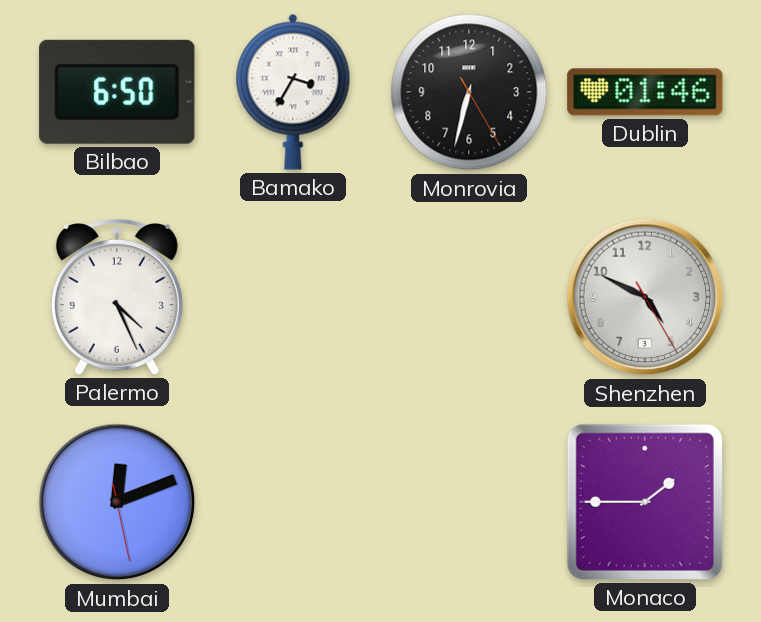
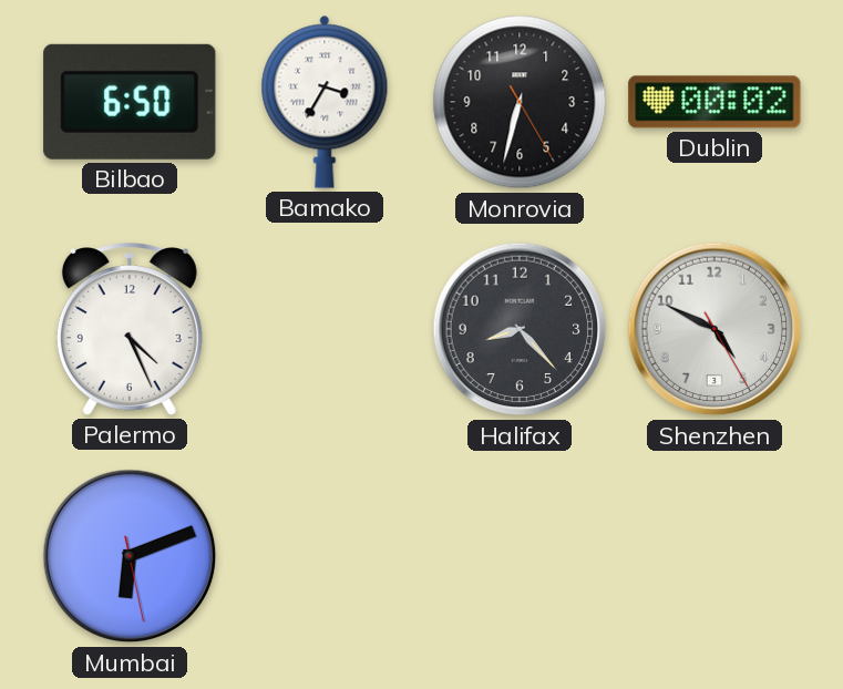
Dublin: 01:46 -> 00:02
Halifax: none -> 8:23
Mumbai: 12:11 -> 6:11
Monaco: 1:45 -> none
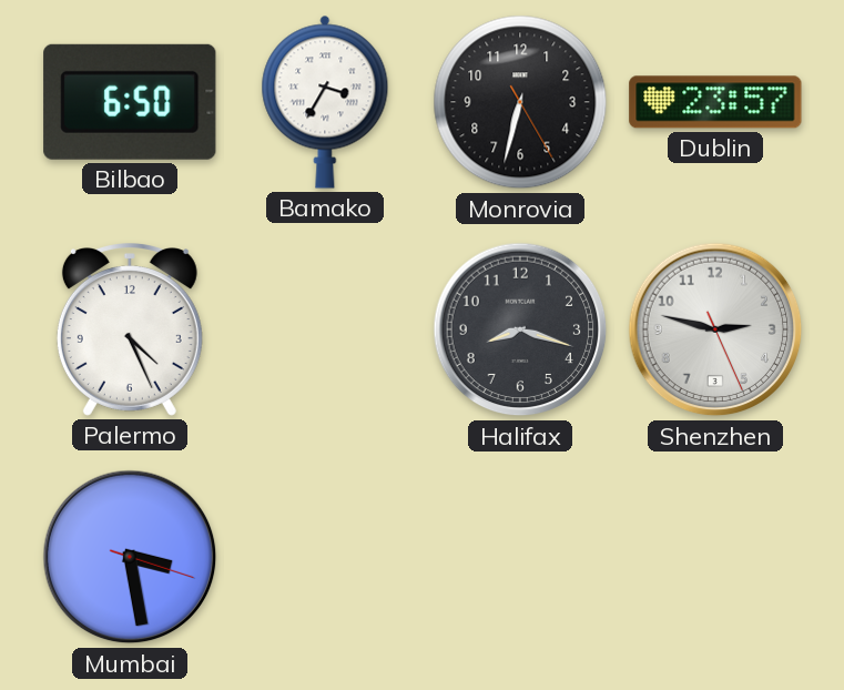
Dublin: 00:02 -> 23:57
Halifax: 8:23 -> 8:18
Shenzhen: 4:49 -> 2:47
Mumbai: 6:11 -> 3:28
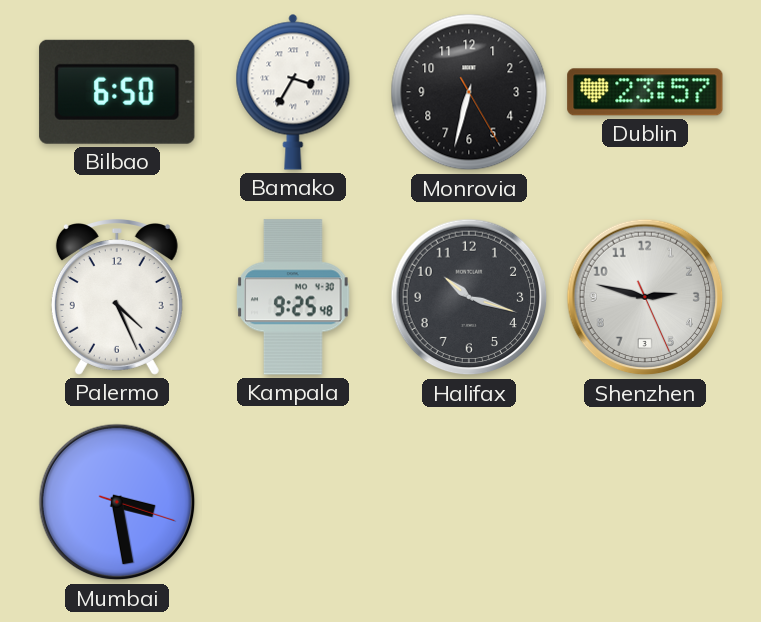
Kampala: none -> 9:25
Halifax: 8:18 -> 10:18
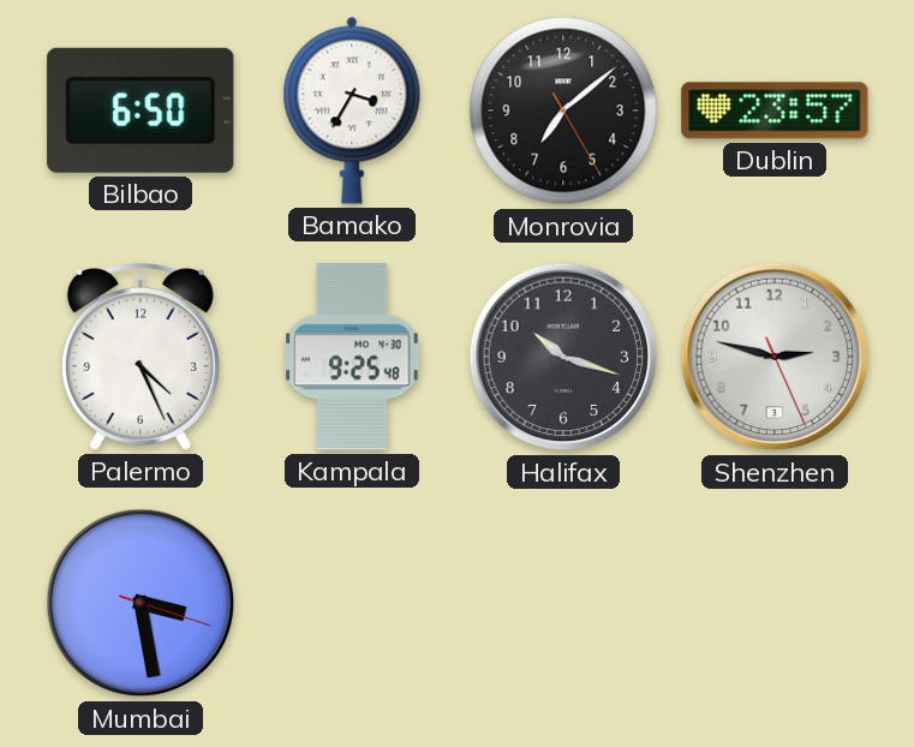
Monrovia: 6:32 -> 7:08
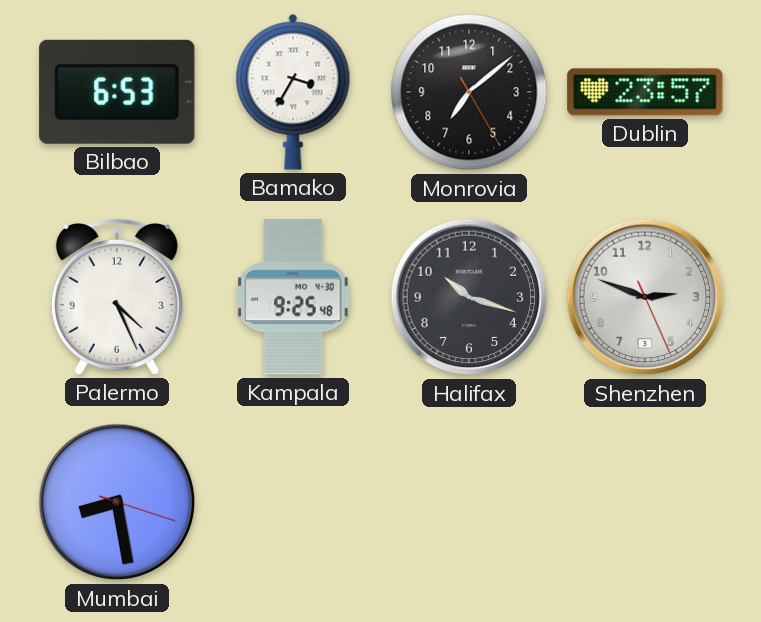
Bilbao: 6:50 -> 6:53
Shenzhen: 2:47 -> 2:48
Mumbai: 3:28 -> 8:28
